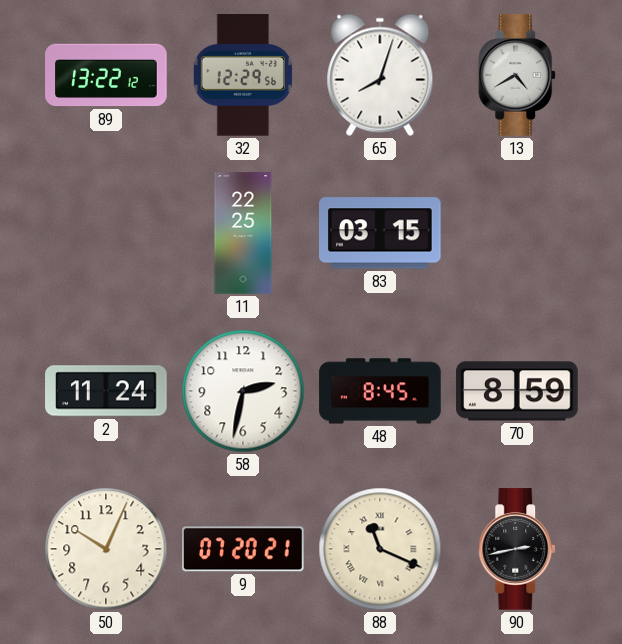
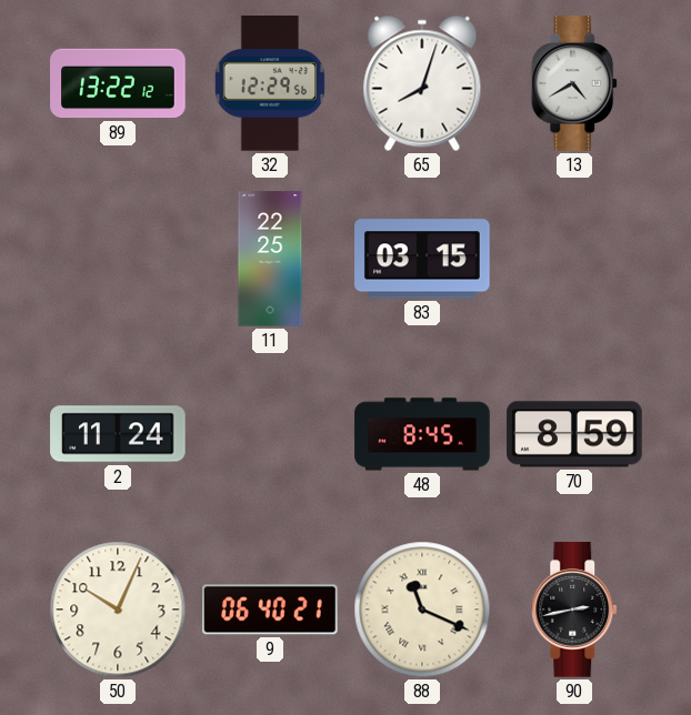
58: 2:32 -> none
9: 07:20 -> 06:40
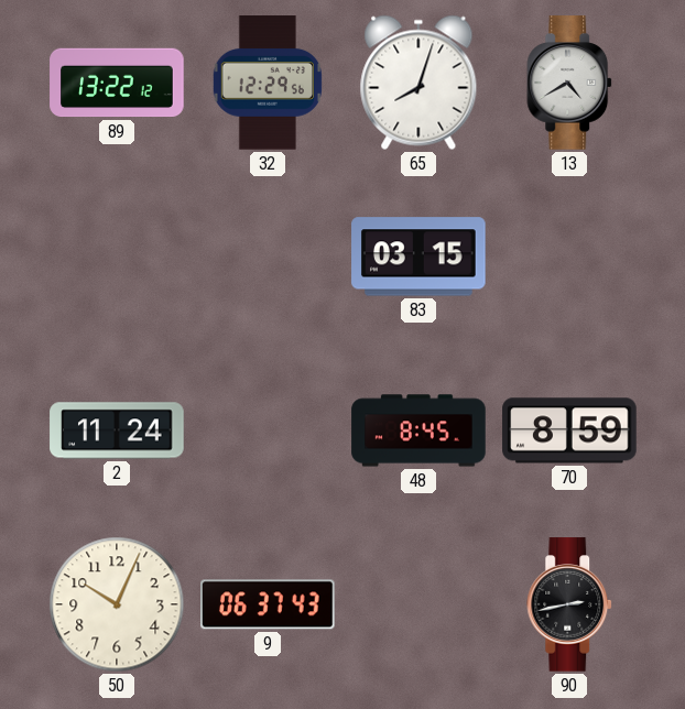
11: 22:25 -> none
9: 06:40 -> 06:37
88: 11:19 -> none
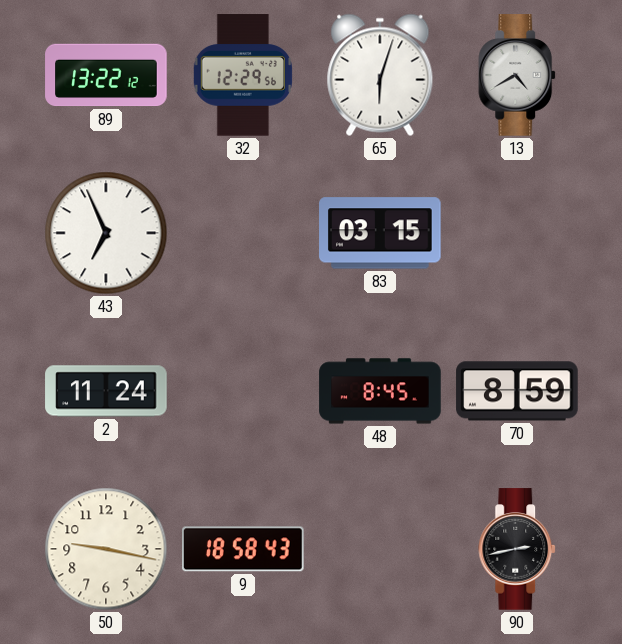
65: 8:03 -> 6:03
43: none -> 6:56
50: 10:04 -> 9:17
9: 06:37 -> 18:58
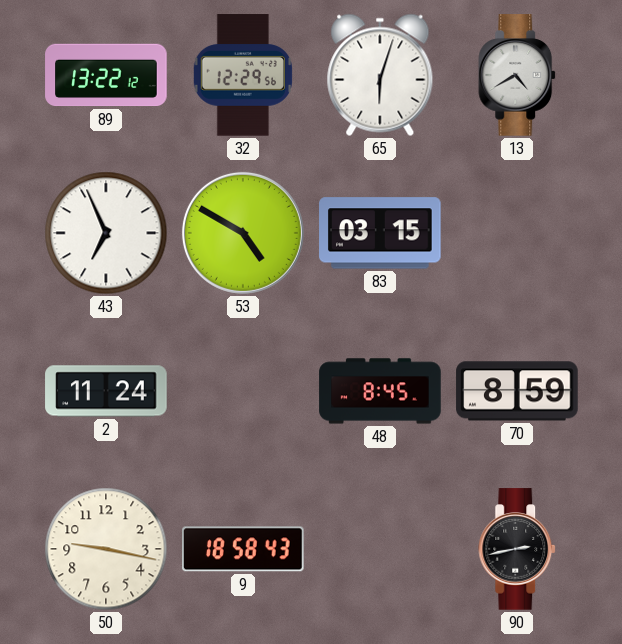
53: none -> 4:50
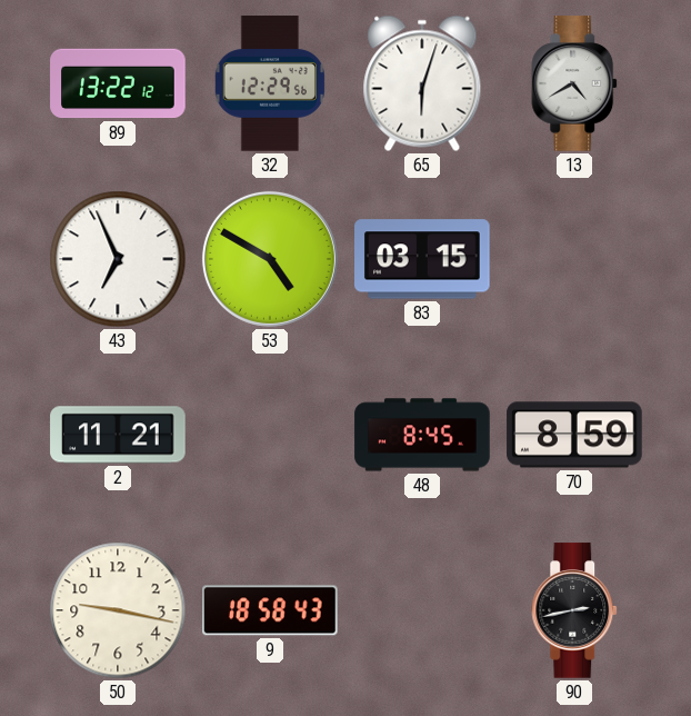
2: 11:24 -> 11:21
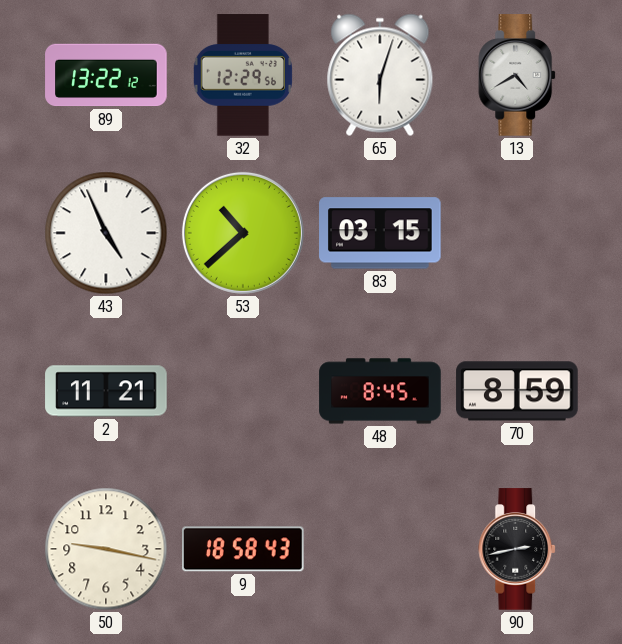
43: 6:56 -> 4:56
53: 4:50 -> 10:38
